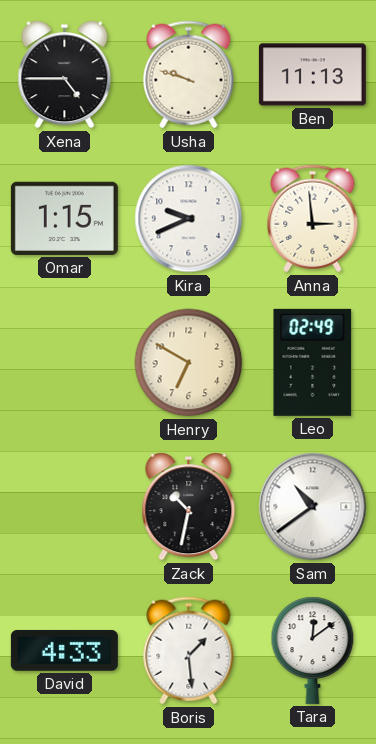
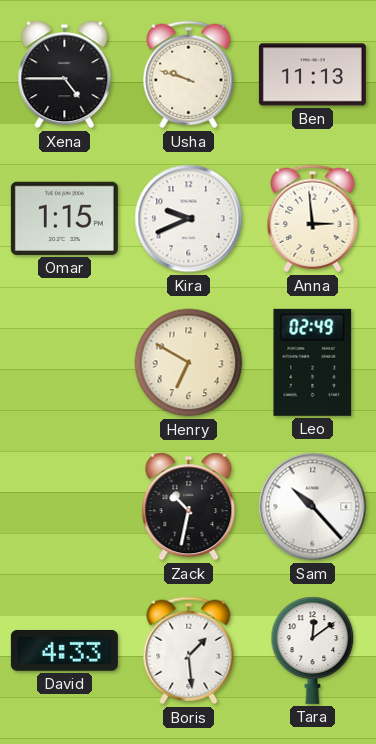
Sam: 10:39 -> 10:23
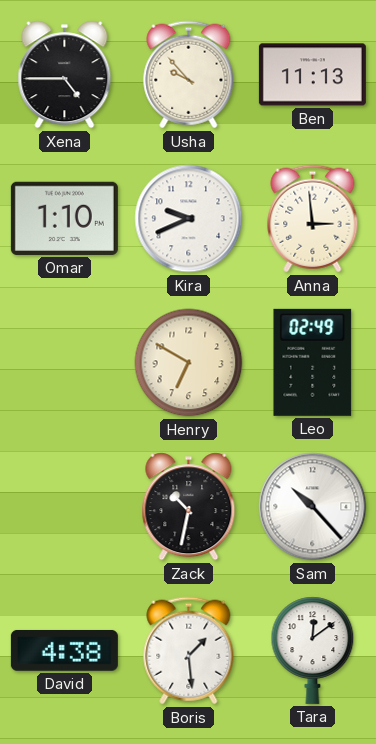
Usha: 9:48 -> 9:53
Omar: 1:15 -> 1:10
David: 4:33 -> 4:38
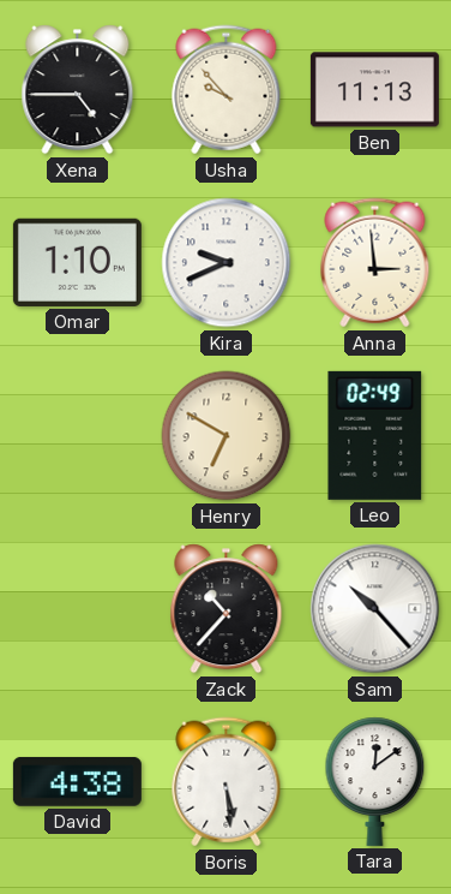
Zack: 10:32 -> 10:37
Boris: 1:29 -> 5:29
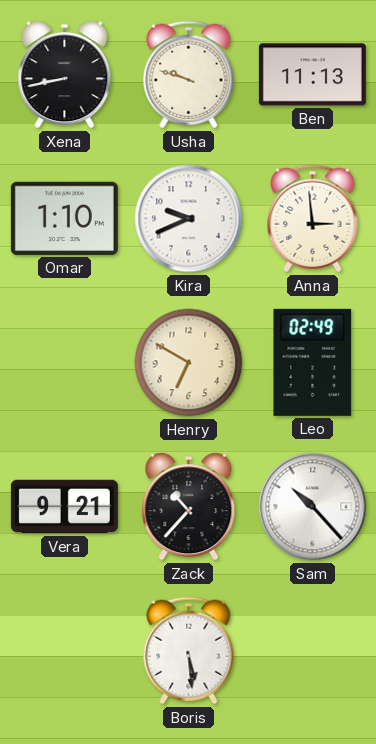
Xena: 4:45 -> 8:43
Usha: 9:53 -> 9:48
Vera: none -> 9:21
David: 4:38 -> none
Tara: 12:09 -> none
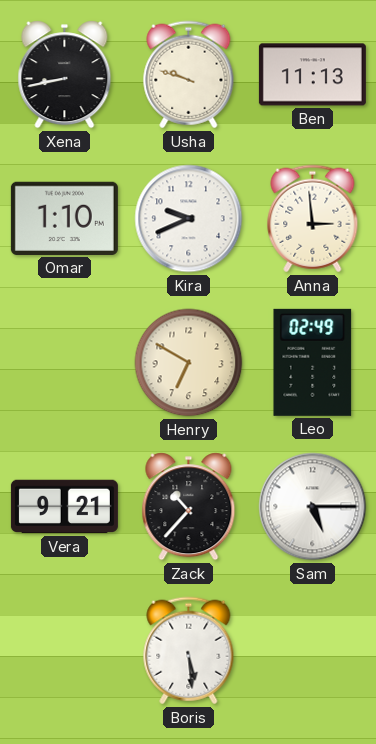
Sam: 10:23 -> 5:15
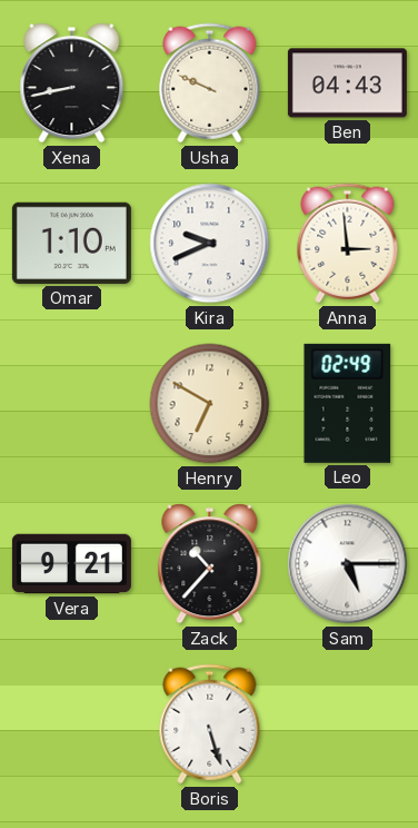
Usha: 9:48 -> 9:49
Ben: 11:13 -> 04:43
Boris: 5:29 -> 5:27
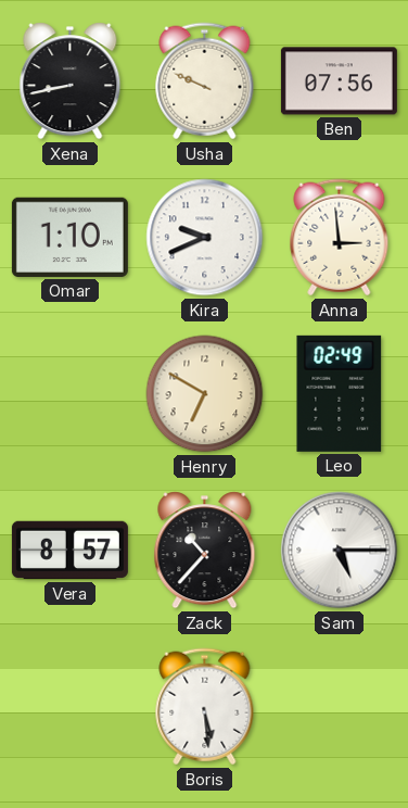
Ben: 04:43 -> 07:56
Vera: 9:21 -> 8:57
Boris: 5:27 -> 5:29
